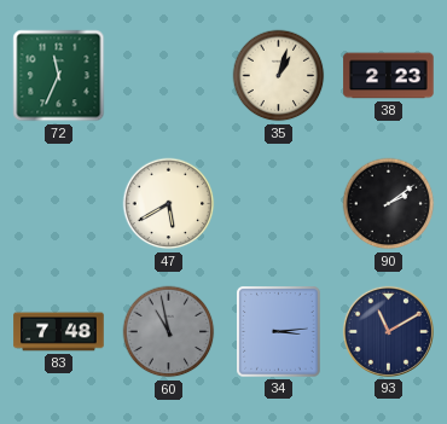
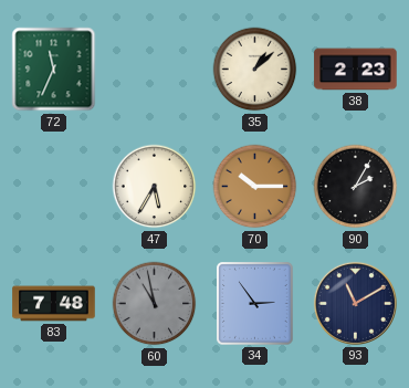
35: 1:03 -> 1:08
47: 5:40 -> 5:35
70: none -> 10:15
90: 2:09 -> 2:05
34: 3:14 -> 2:54
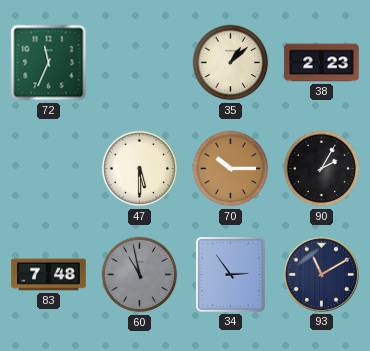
47: 5:35 -> 5:30
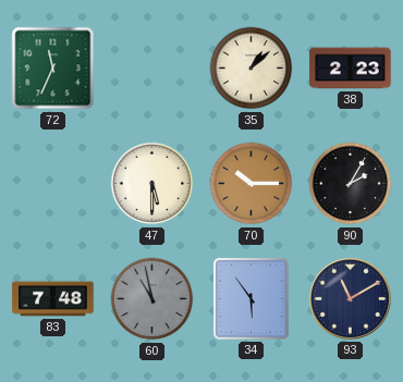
34: 2:54 -> 5:54
